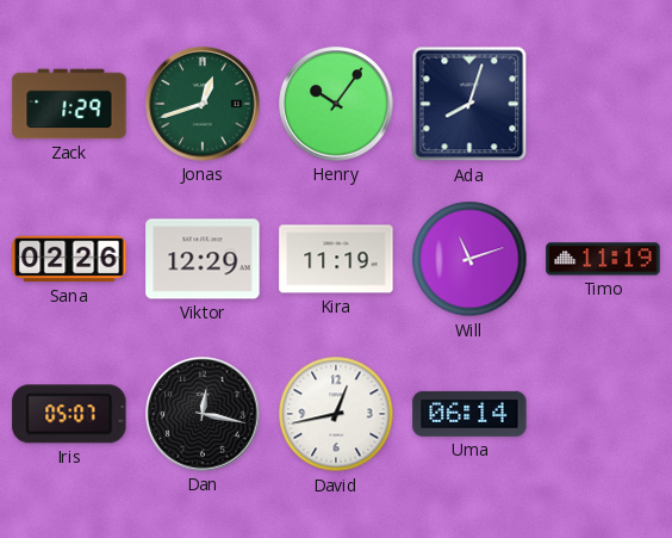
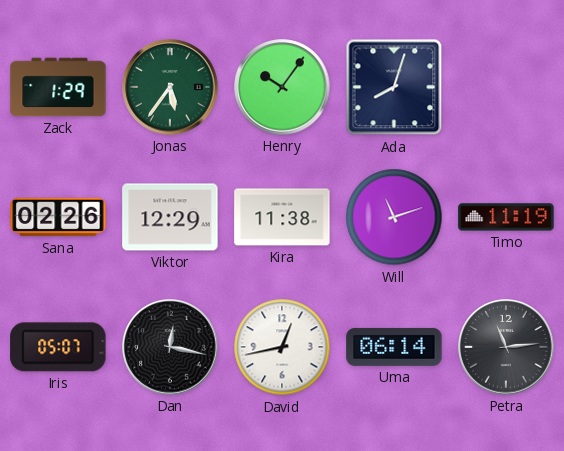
Jonas: 12:42 -> 5:36
Kira: 11:19 -> 11:38
Petra: none -> 11:14
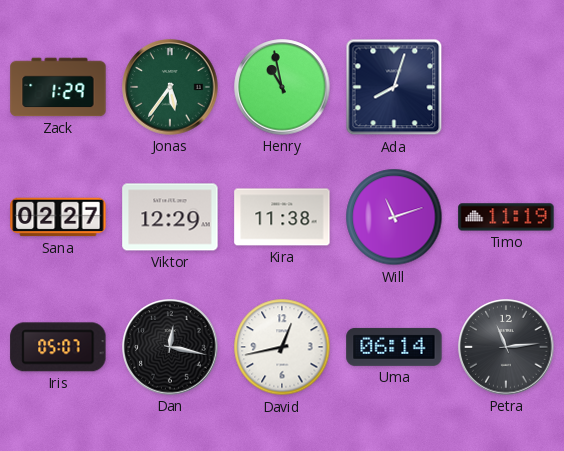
Henry: 10:06 -> 10:58
Sana: 02:26 -> 02:27
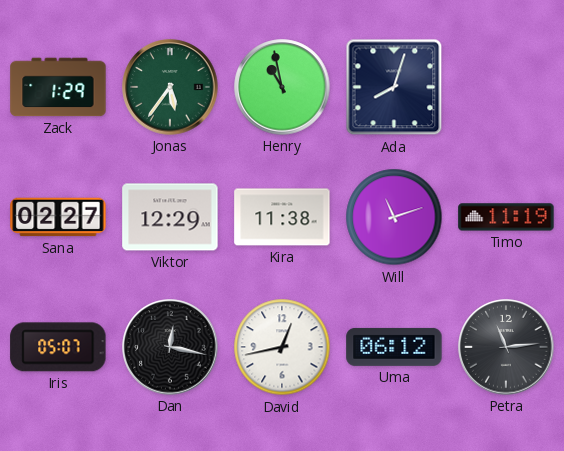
Uma: 06:14 -> 06:12
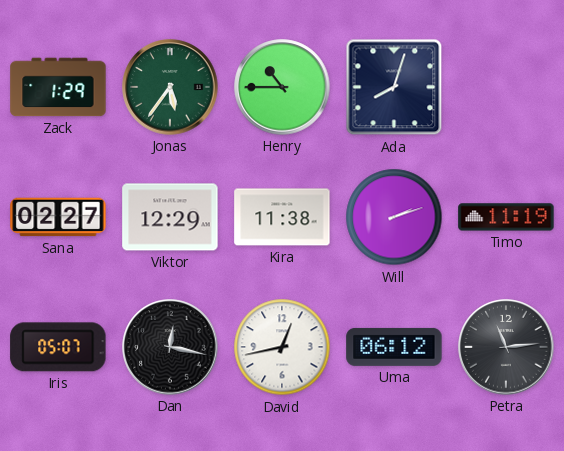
Henry: 10:58 -> 10:45
Will: 11:12 -> 2:12
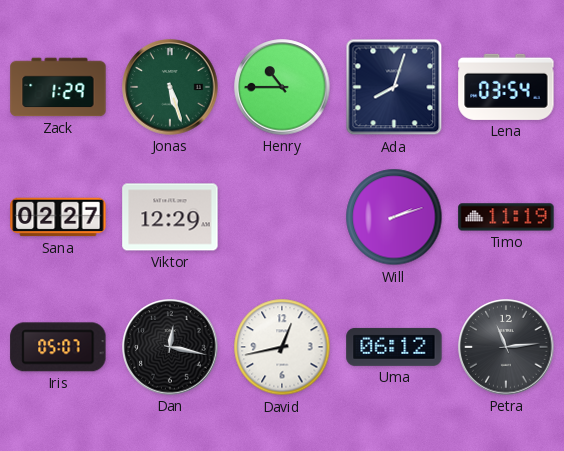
Jonas: 5:36 -> 5:27
Lena: none -> 03:54
Kira: 11:38 -> none
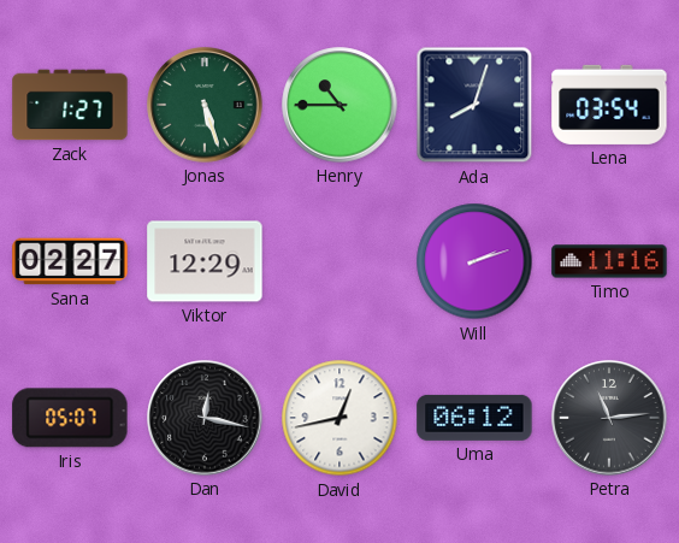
Zack: 1:29 -> 1:27
Timo: 11:19 -> 11:16
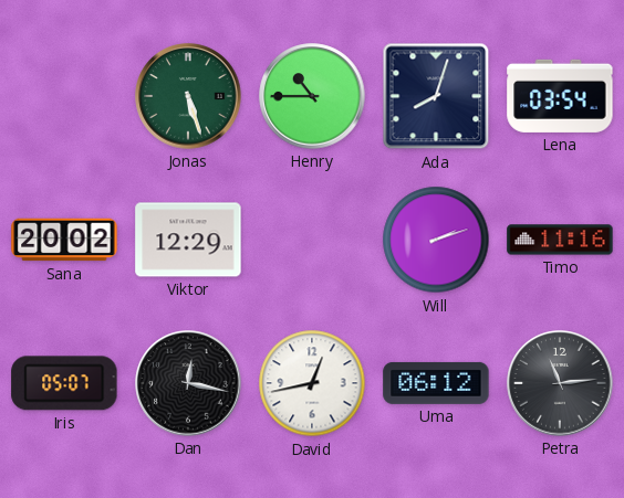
Zack: 1:27 -> none
Sana: 02:27 -> 20:02
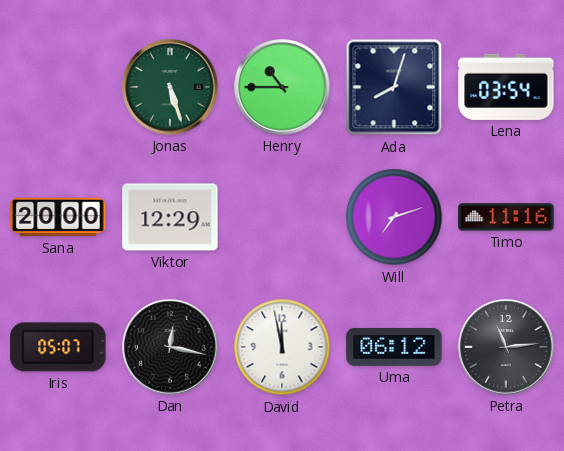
Sana: 20:02 -> 20:00
Will: 2:12 -> 7:12
David: 12:43 -> 11:58
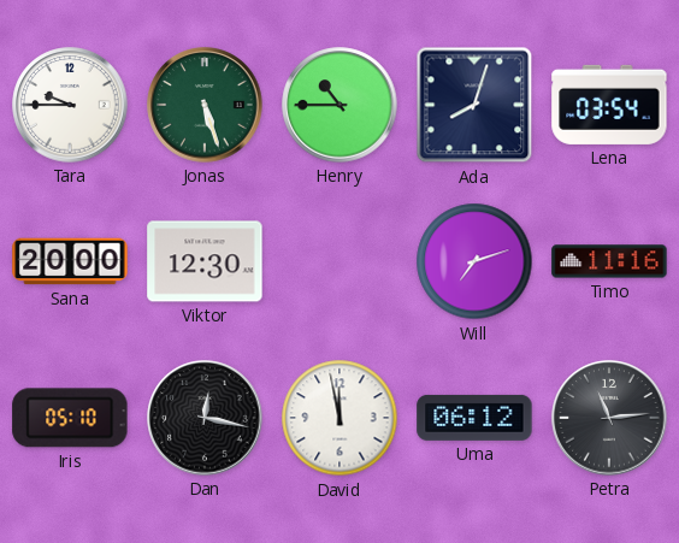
Tara: none -> 9:45
Viktor: 12:29 -> 12:30
Iris: 05:07 -> 05:10
